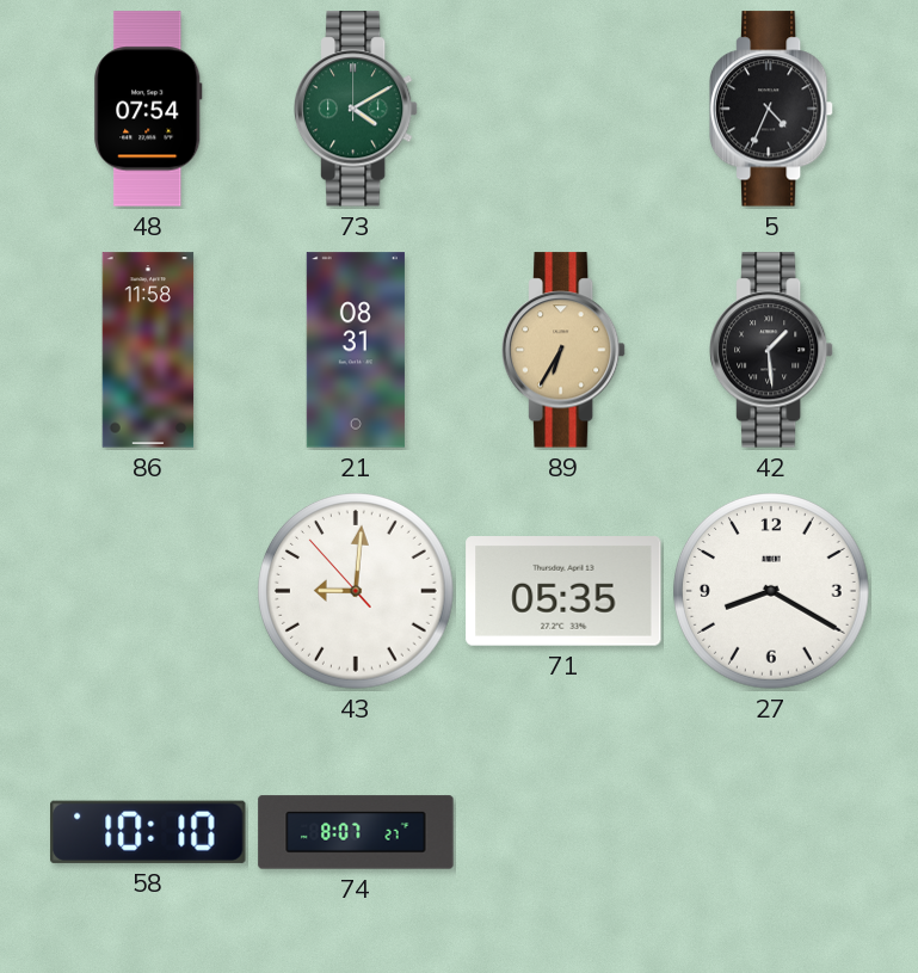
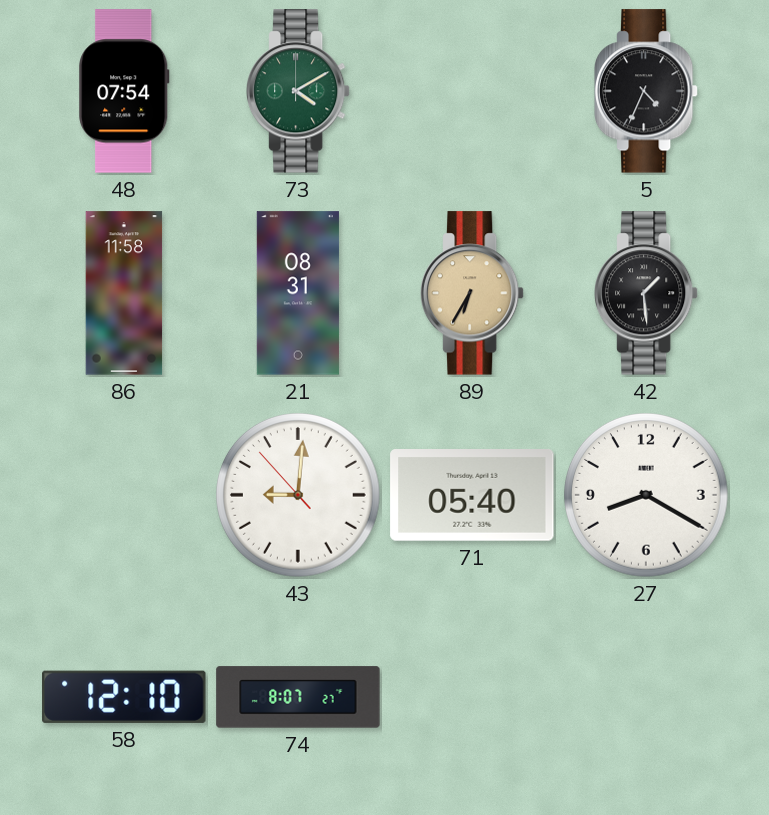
71: 05:35 -> 05:40
58: 10:10 -> 12:10
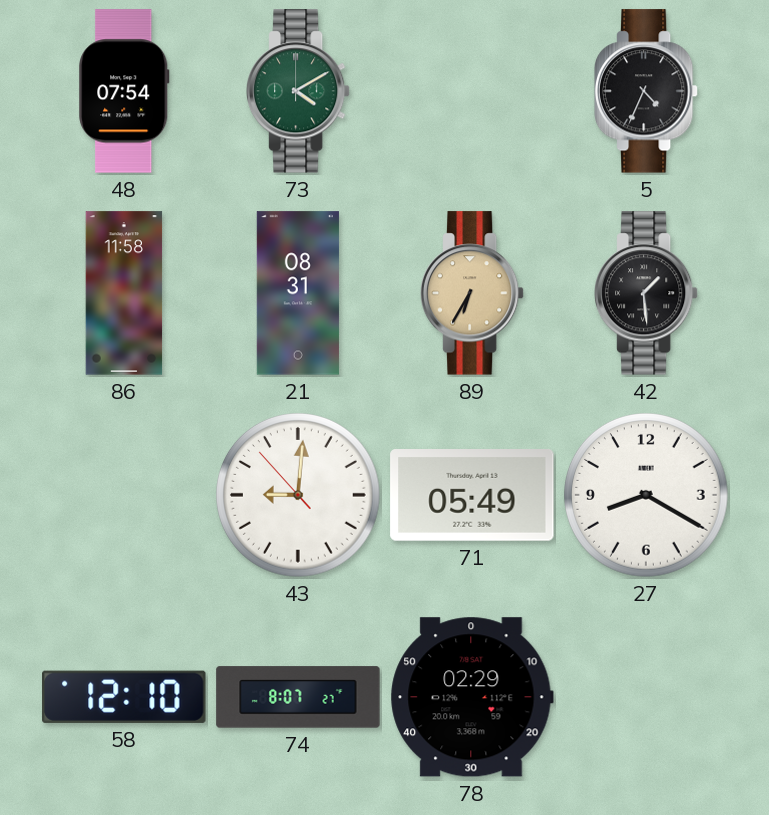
71: 05:40 -> 05:49
78: none -> 02:29
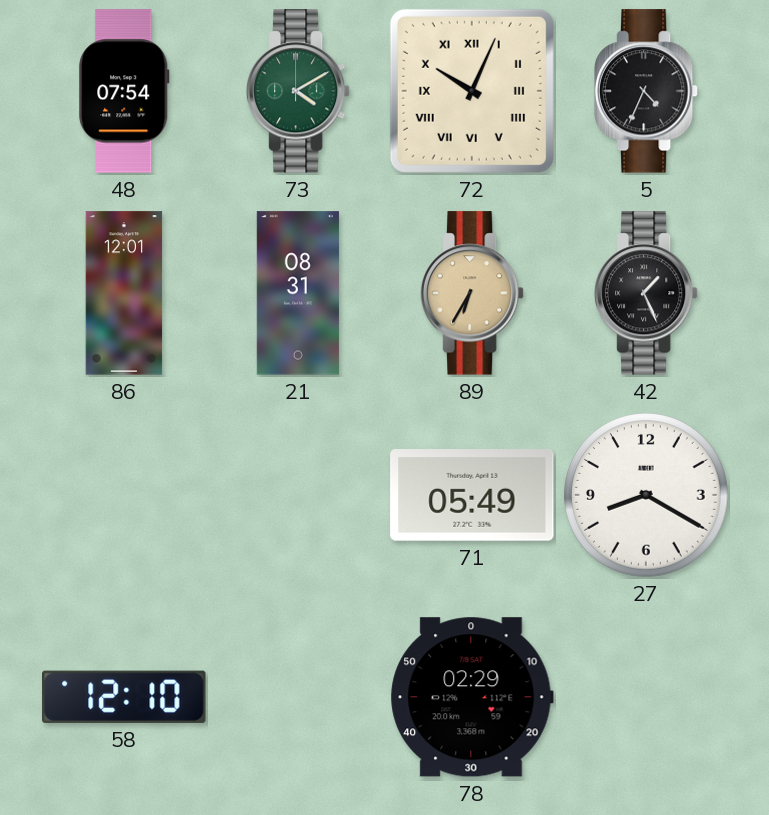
72: none -> 10:04
86: 11:58 -> 12:01
42: 1:29 -> 1:26
43: 9:00 -> none
74: 8:07 -> none
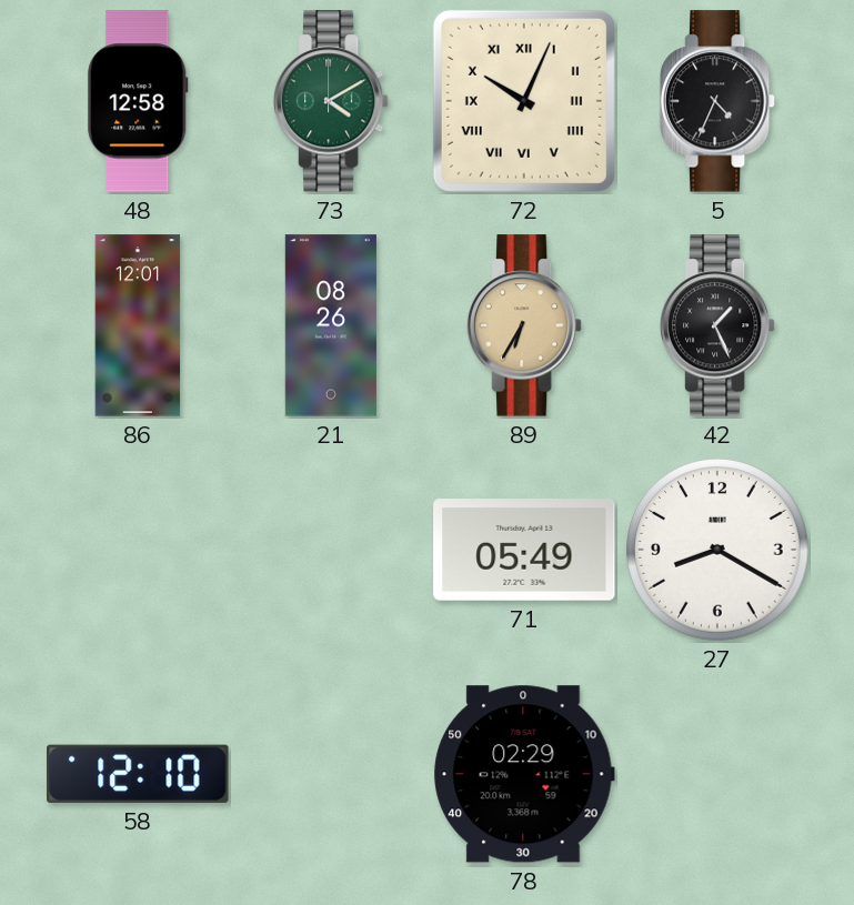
48: 07:54 -> 12:58
21: 08:31 -> 08:26
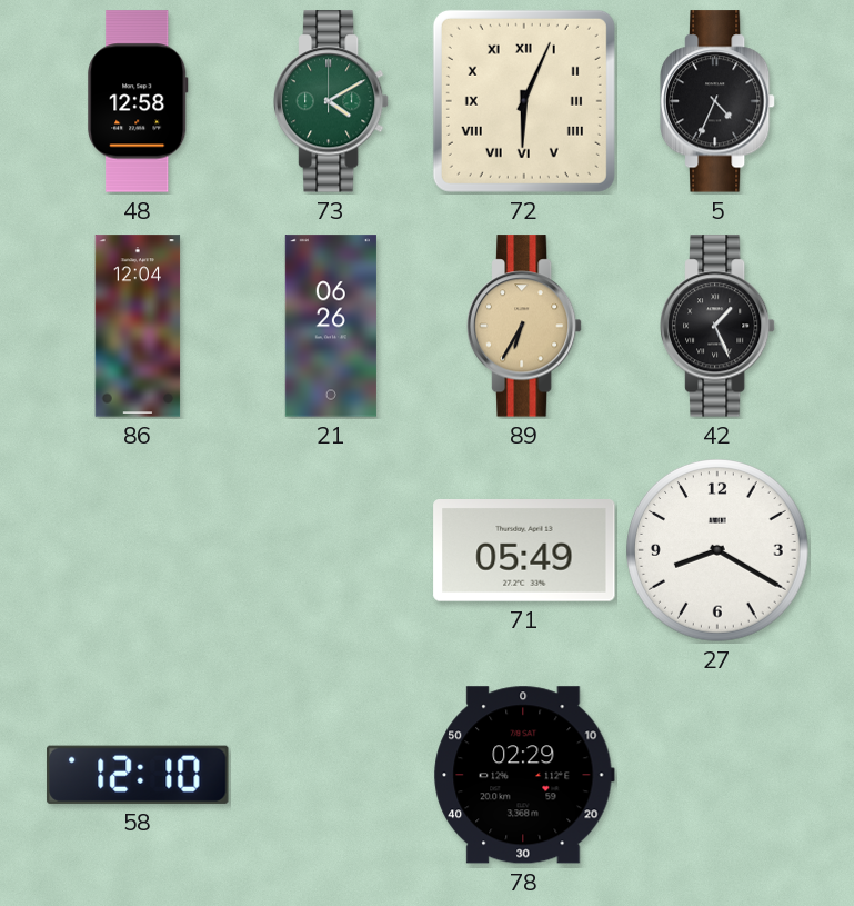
72: 10:04 -> 6:04
86: 12:01 -> 12:04
21: 08:26 -> 06:26
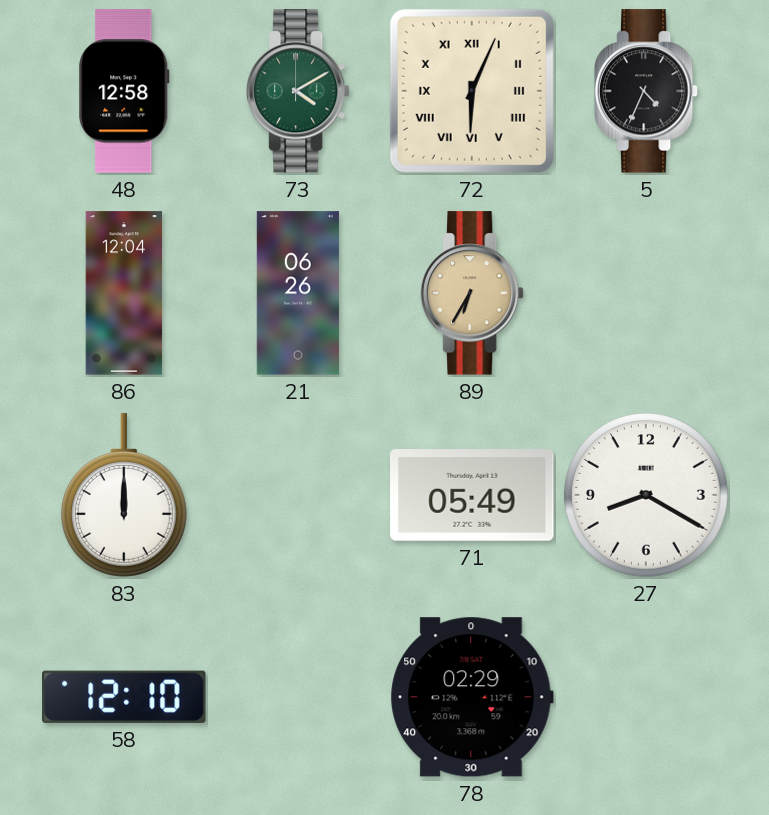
42: 1:26 -> none
83: none -> 12:00
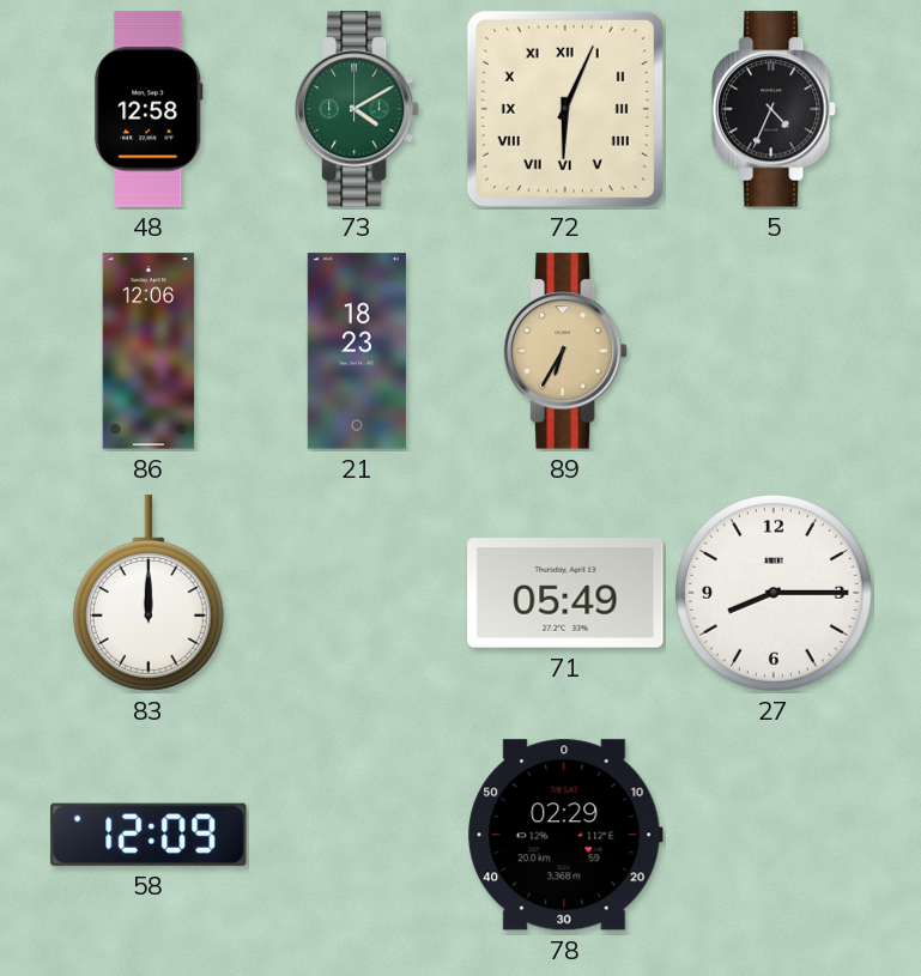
86: 12:04 -> 12:06
21: 06:26 -> 18:23
27: 8:20 -> 8:15
58: 12:10 -> 12:09
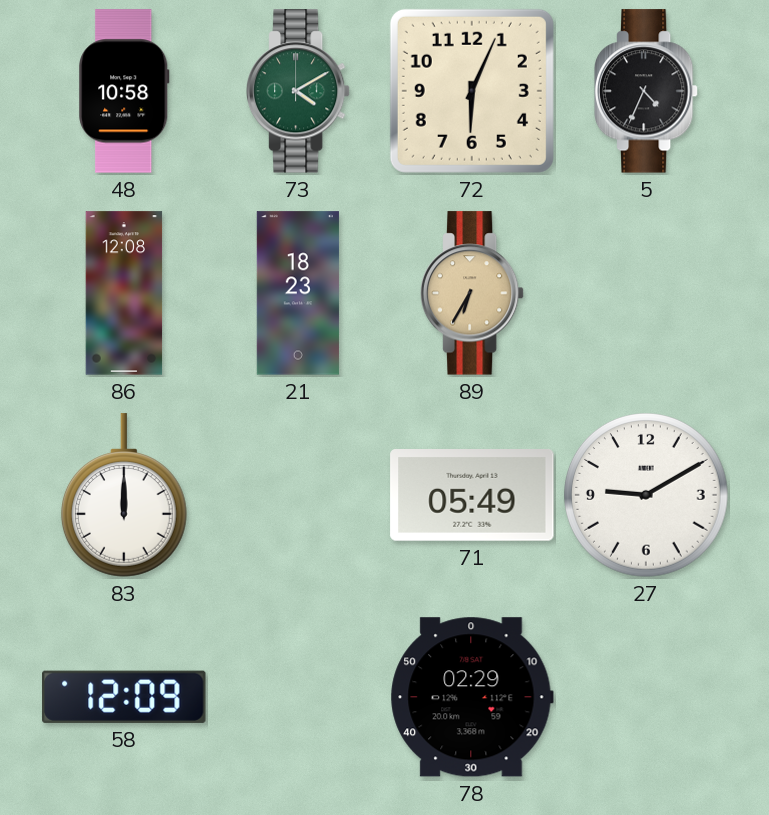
48: 12:58 -> 10:58
72 numerals: Roman -> Arabic
86: 12:06 -> 12:08
27: 8:15 -> 9:10
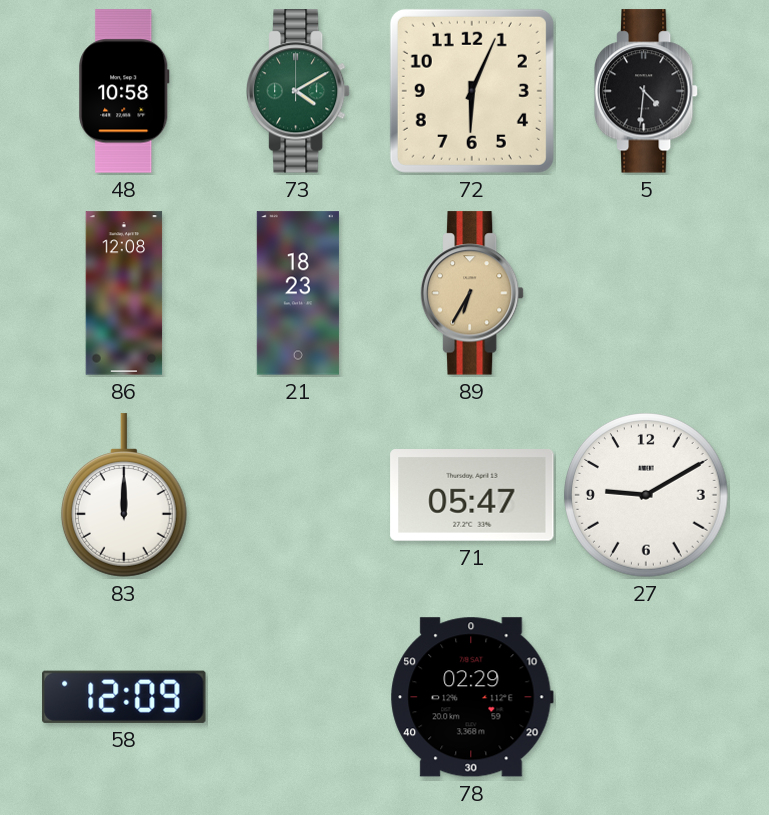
5: 4:34 -> 4:31
71: 05:49 -> 05:47
